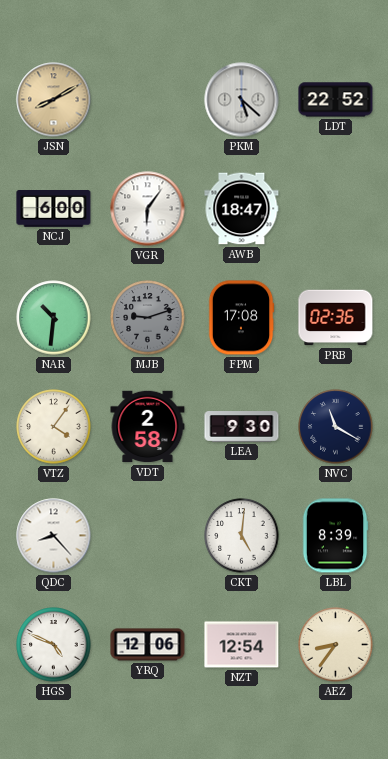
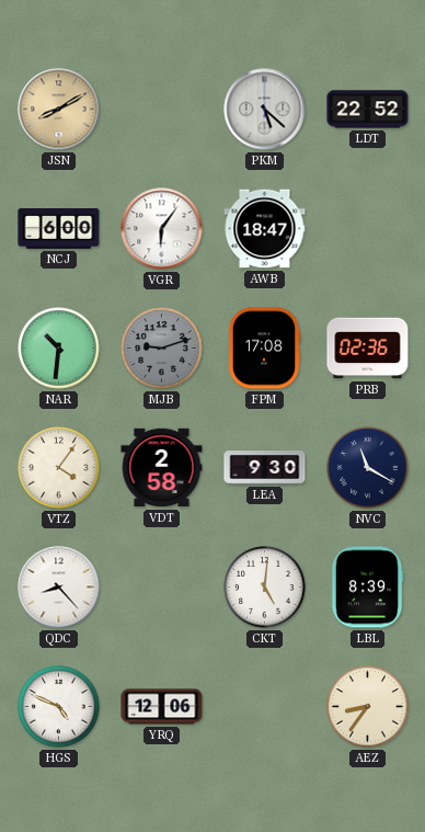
NZT: 12:54 -> none
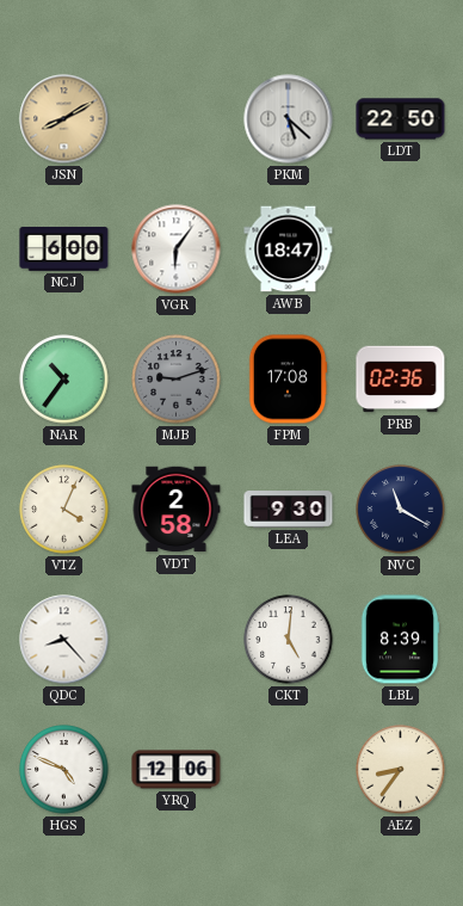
LDT: 22:52 -> 22:50
NAR: 10:31 -> 10:36
VTZ: 4:06 -> 4:04
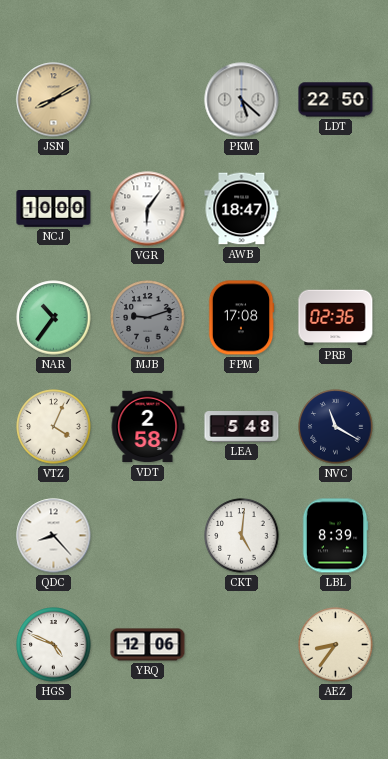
NCJ: 6:00 -> 10:00
LEA: 9:30 -> 5:48
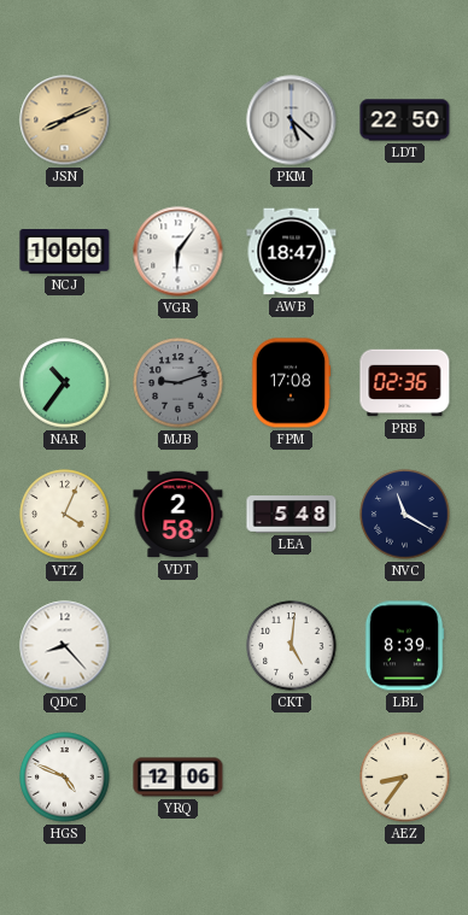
JSN: 8:10 -> 8:11
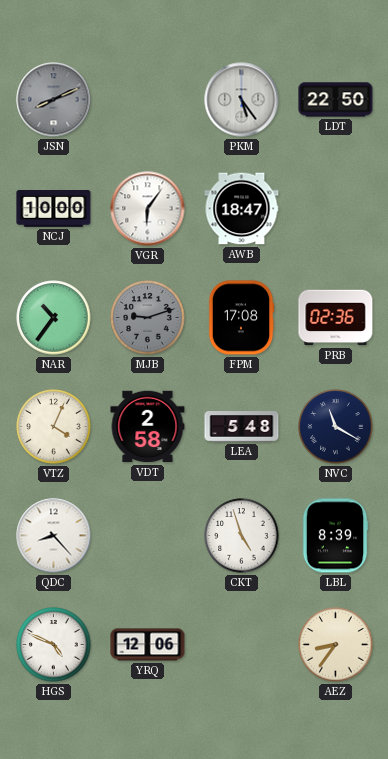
JSN dial: champagne -> grey
PKM: 5:22 -> 5:24
CKT: 5:01 -> 4:57
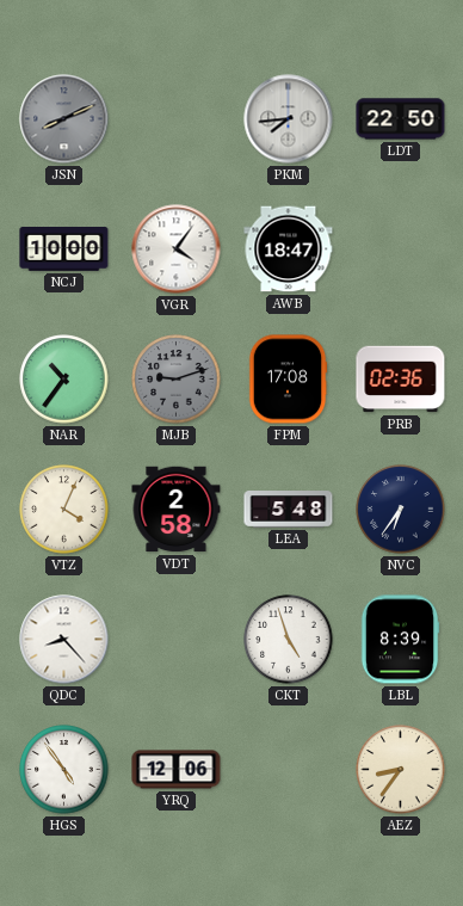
PKM: 5:24 -> 7:44
VGR: 6:06 -> 4:06
NVC: 11:20 -> 6:36
HGS: 4:49 -> 4:54
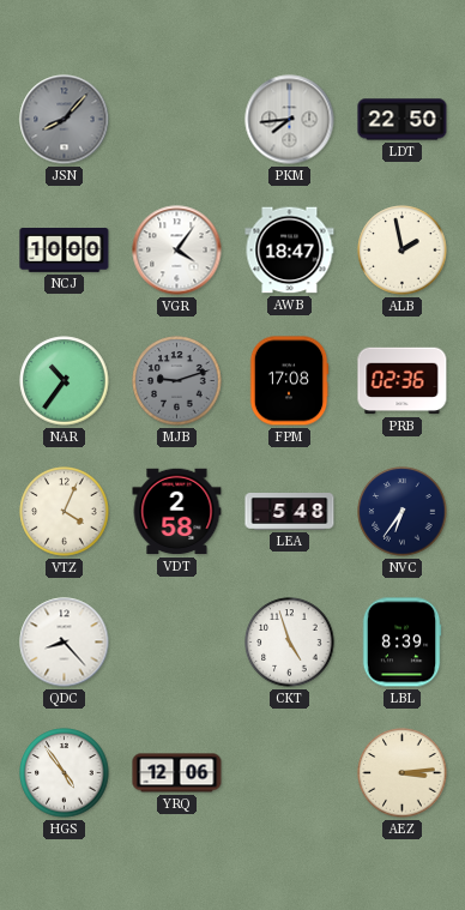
JSN: 8:11 -> 8:07
ALB: none -> 1:58
AEZ: 8:36 -> 3:14
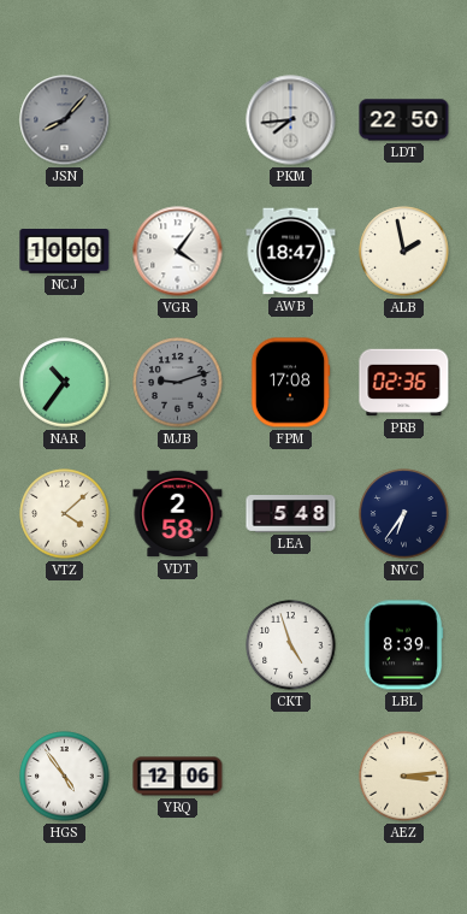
VTZ: 4:04 -> 4:08
QDC: 8:23 -> none
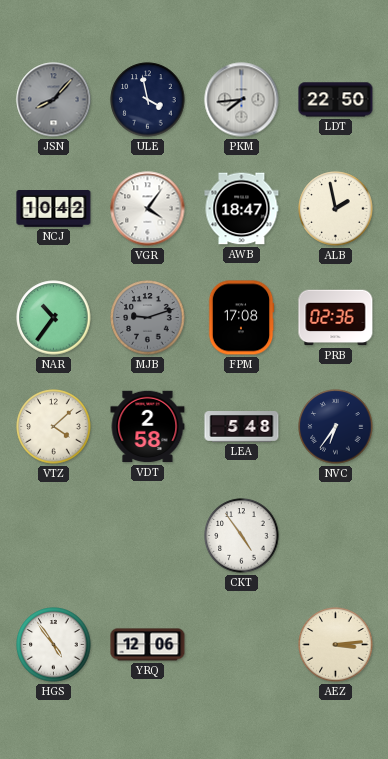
ULE: none -> 3:58
NCJ: 10:00 -> 10:42
CKT: 4:57 -> 4:54
LBL: 8:39 -> none
